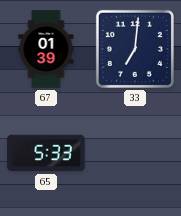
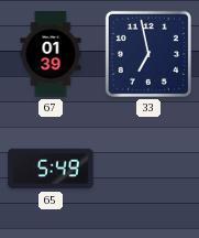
33: 7:01 -> 6:58
65: 5:33 -> 5:49
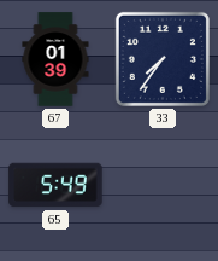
33: 6:58 -> 7:36
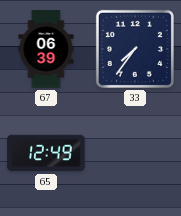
67: 01:39 -> 06:39
65: 5:49 -> 12:49
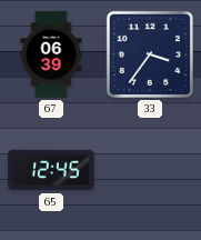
33: 7:36 -> 3:36
65: 12:49 -> 12:45
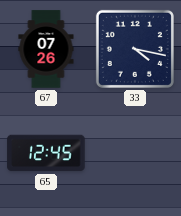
67: 06:39 -> 07:26
33: 3:36 -> 4:17
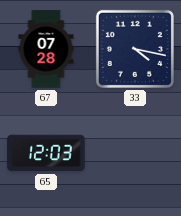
67: 07:26 -> 07:28
65: 12:45 -> 12:03
